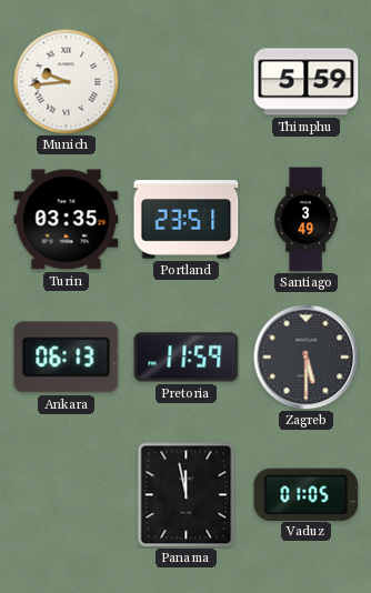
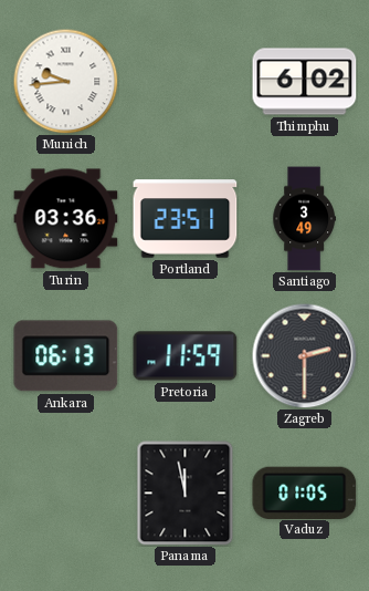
Thimphu: 5:59 -> 6:02
Turin: 03:35 -> 03:36
Zagreb: 5:30 -> 2:30
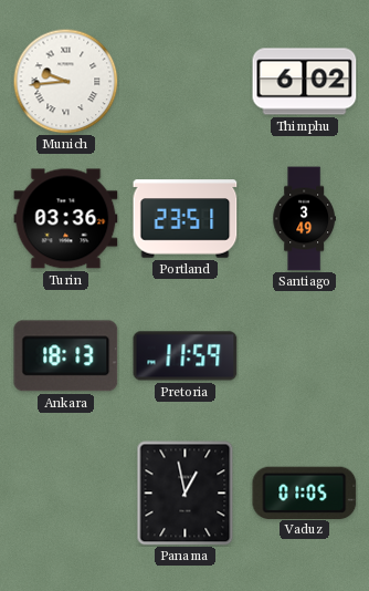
Ankara: 06:13 -> 18:13
Zagreb: 2:30 -> none
Panama: 11:58 -> 12:58
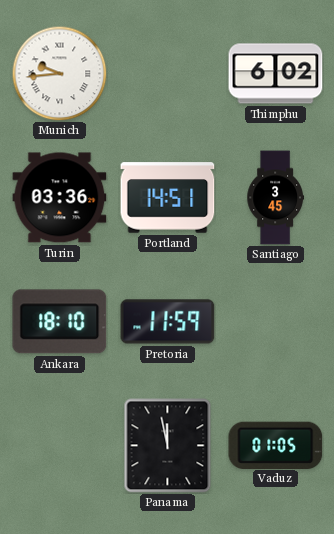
Portland: 23:51 -> 14:51
Santiago: 3:49 -> 3:45
Ankara: 18:13 -> 18:10
Panama: 12:58 -> 11:58
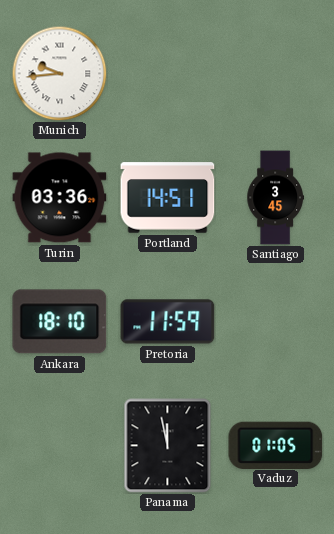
Thimphu: 6:02 -> none
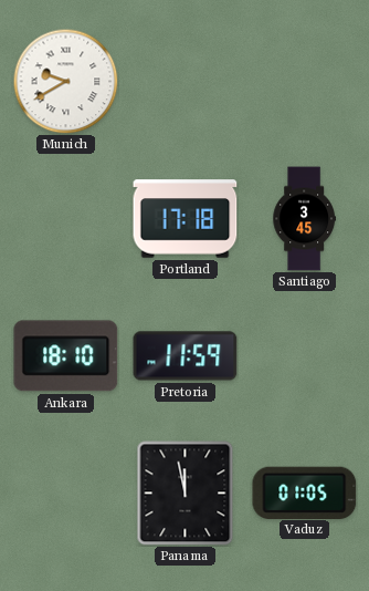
Munich: 9:44 -> 9:40
Turin: 03:36 -> none
Portland: 14:51 -> 17:18
